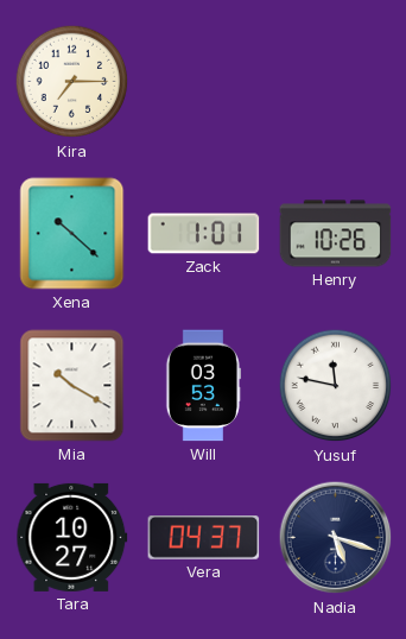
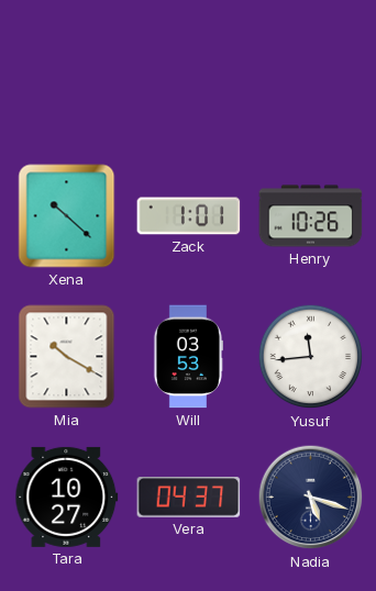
Kira: 7:15 -> none
Yusuf: 11:47 -> 11:44
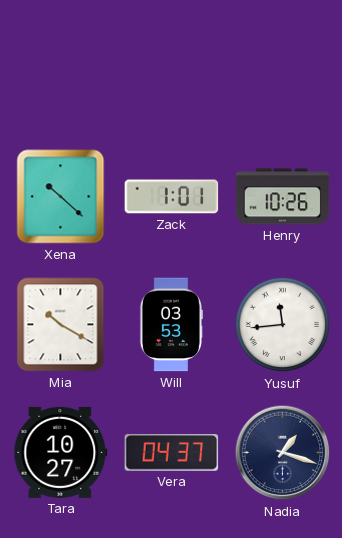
Nadia: 5:18 -> 1:18
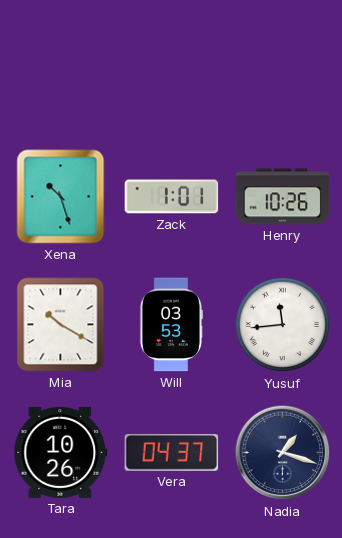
Xena: 10:22 -> 10:27
Tara: 10:27 -> 10:26
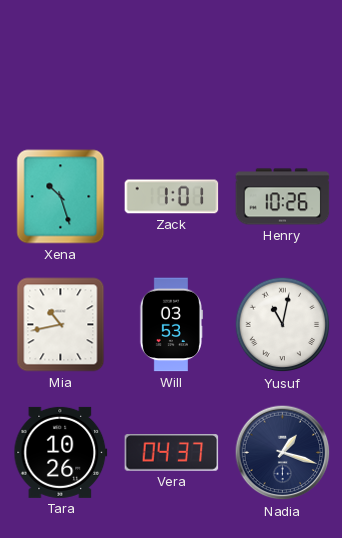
Mia: 10:20 -> 10:43
Yusuf: 11:44 -> 11:02
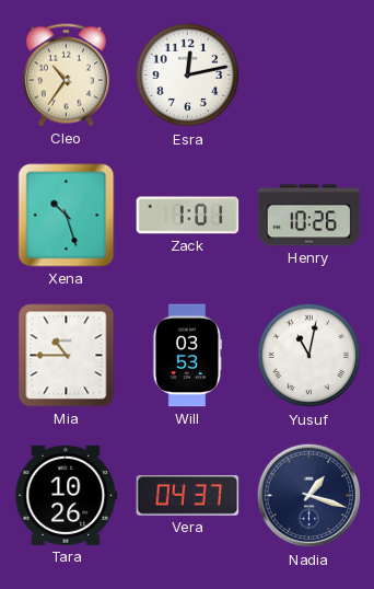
Cleo: none -> 10:36
Esra: none -> 12:13
Mia: 10:43 -> 10:45
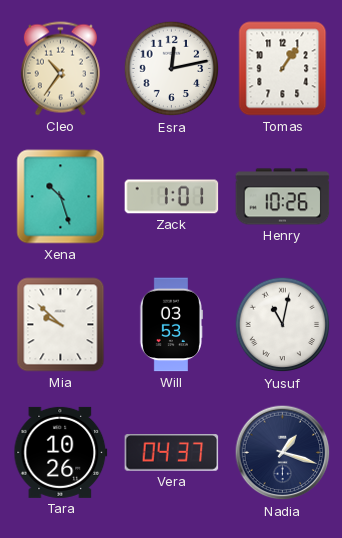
Tomas: none -> 1:06
Mia: 10:45 -> 9:52
